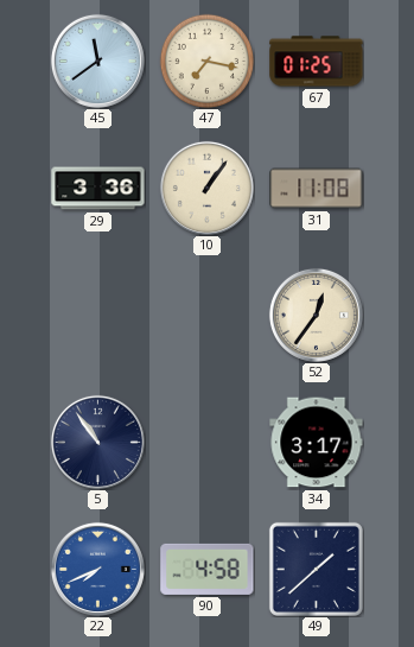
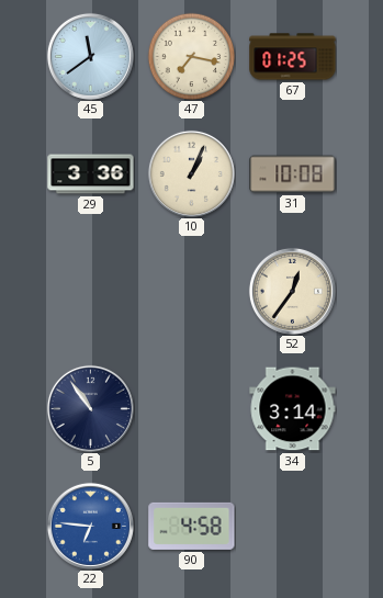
10: 1:06 -> 1:04
31: 11:08 -> 10:08
34: 3:17 -> 3:14
22: 7:41 -> 6:46
49: 1:38 -> none
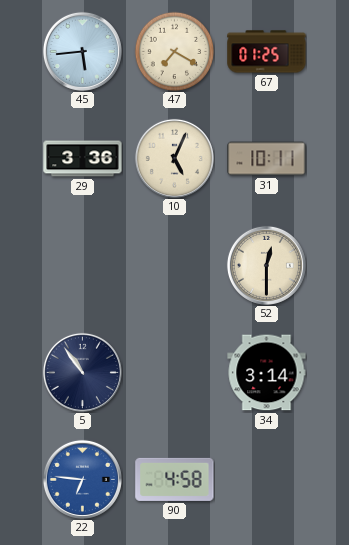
45: 11:39 -> 5:44
47: 7:17 -> 7:20
10: 1:04 -> 5:04
31: 10:08 -> 10:11
52: 12:36 -> 12:30
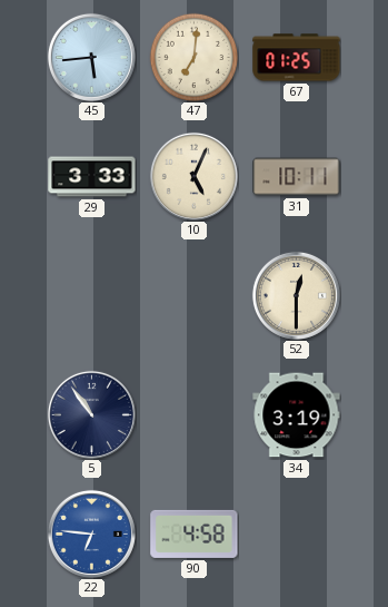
47: 7:20 -> 7:01
29: 3:36 -> 3:33
34: 3:14 -> 3:19
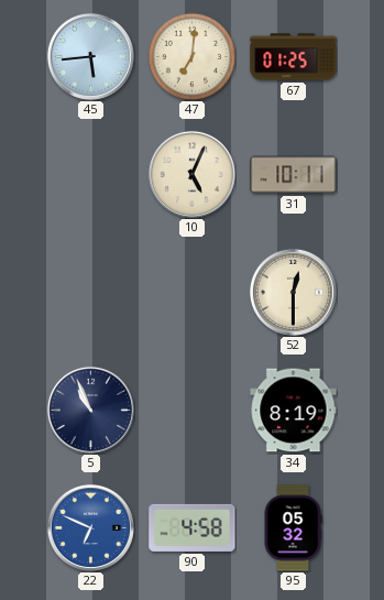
29: 3:33 -> none
5: 10:54 -> 10:56
34: 3:19 -> 8:19
22: 6:46 -> 6:49
95: none -> 05:32
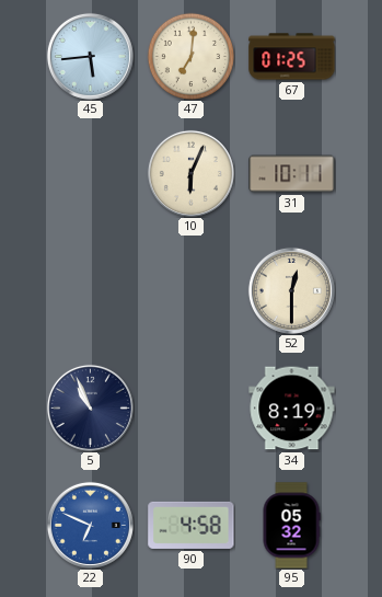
10: 5:04 -> 6:04
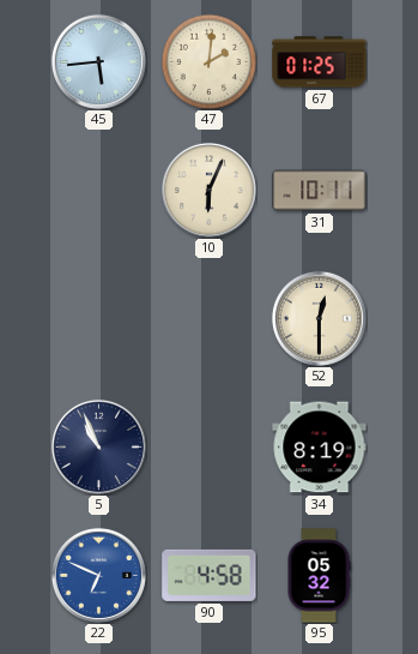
47: 7:01 -> 2:01
